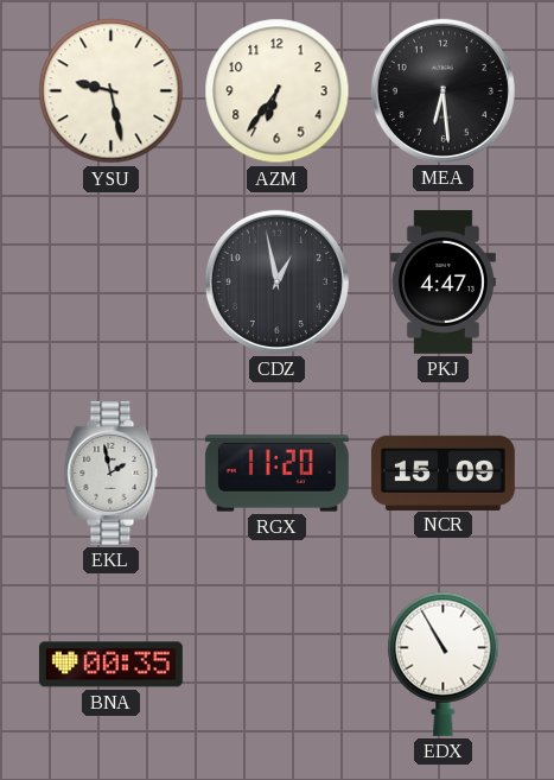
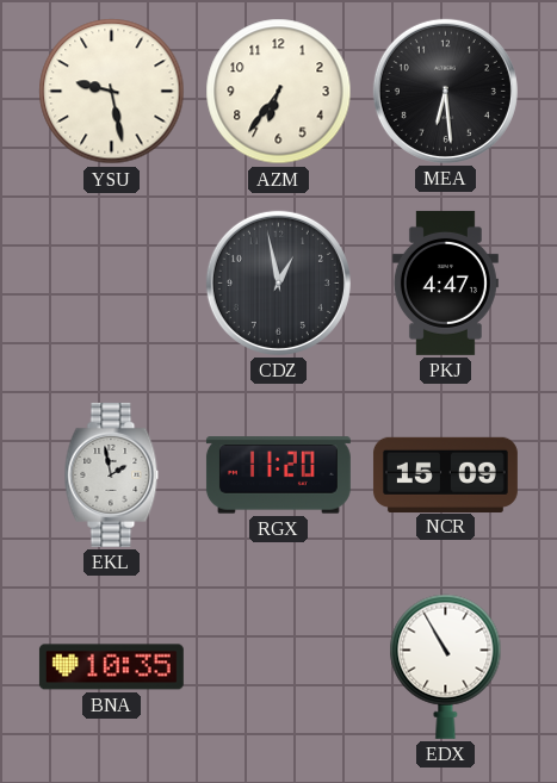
BNA: 00:35 -> 10:35
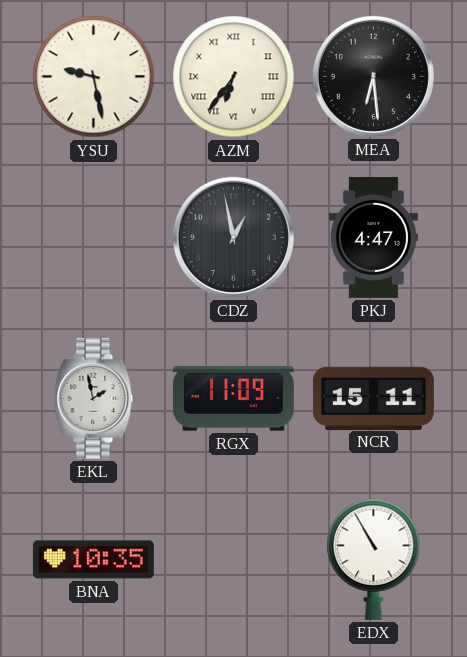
AZM numerals: Arabic -> Roman
RGX: 11:20 -> 11:09
NCR: 15:09 -> 15:11
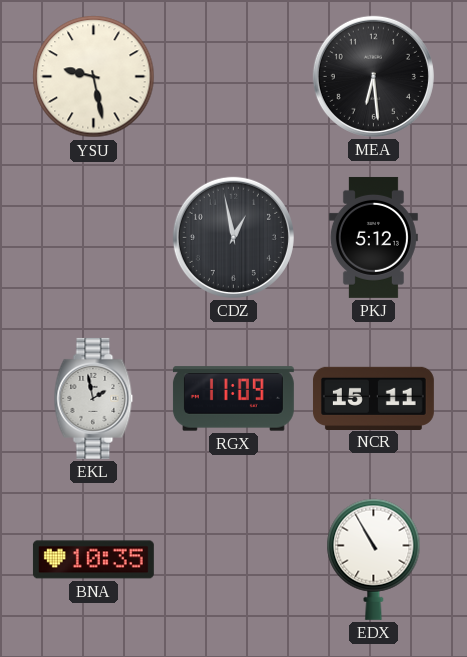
AZM: 6:36 -> none
PKJ: 4:47 -> 5:12
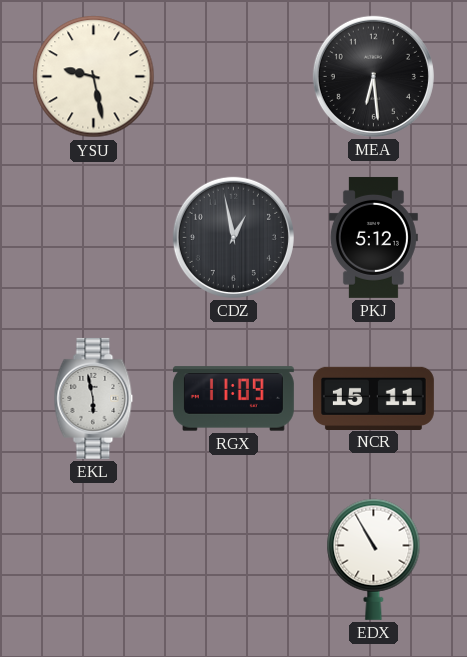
EKL: 1:58 -> 5:58
BNA: 10:35 -> none
